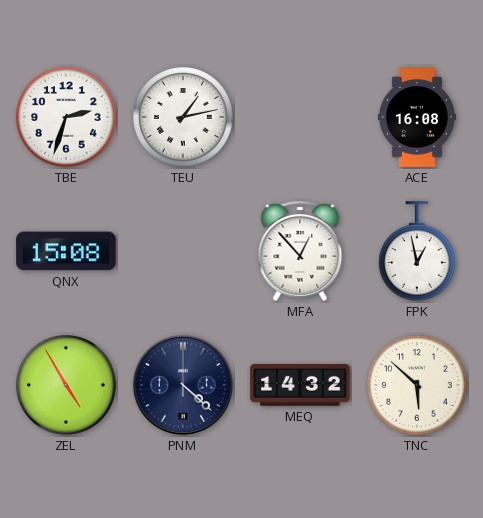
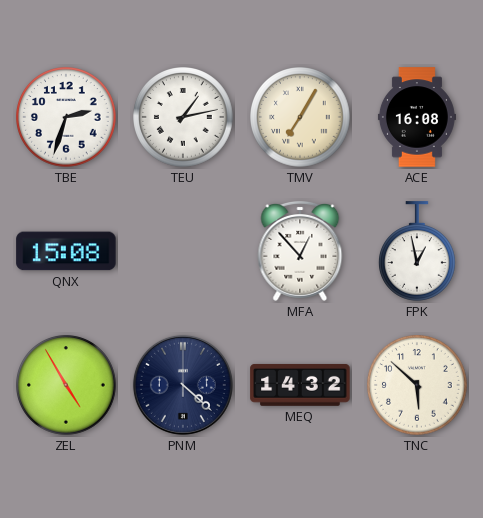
TMV: none -> 7:05
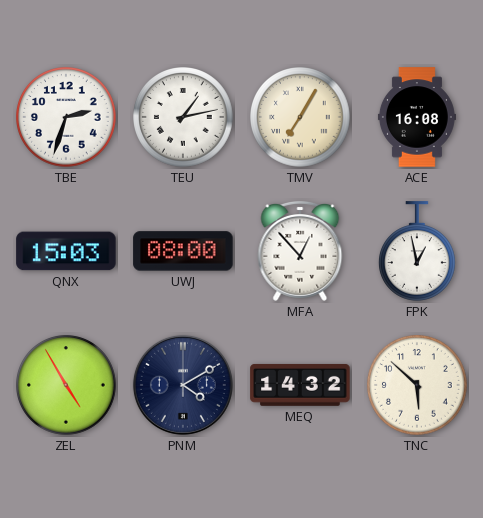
QNX: 15:08 -> 15:03
UWJ: none -> 08:00
PNM: 4:22 -> 4:10
